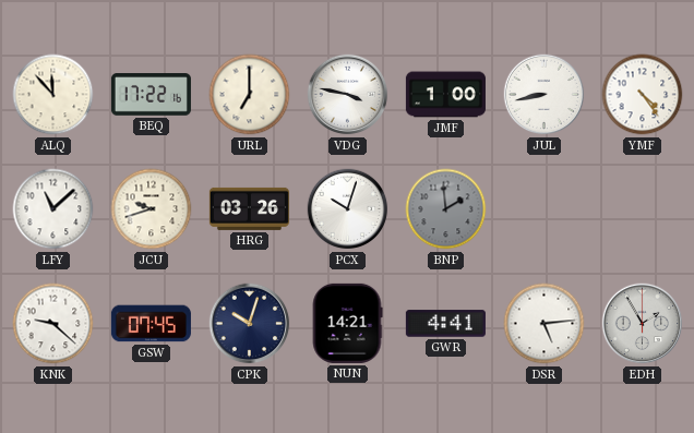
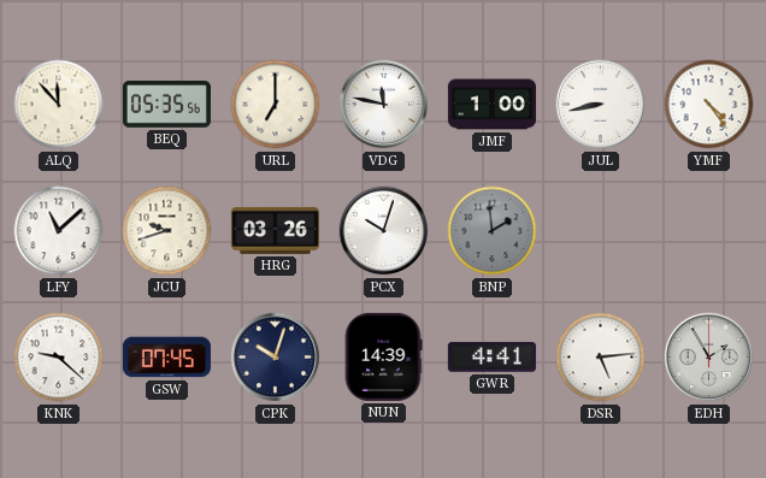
BEQ: 17:22 -> 05:35
VDG: 3:47 -> 11:47
NUN: 14:21 -> 14:39
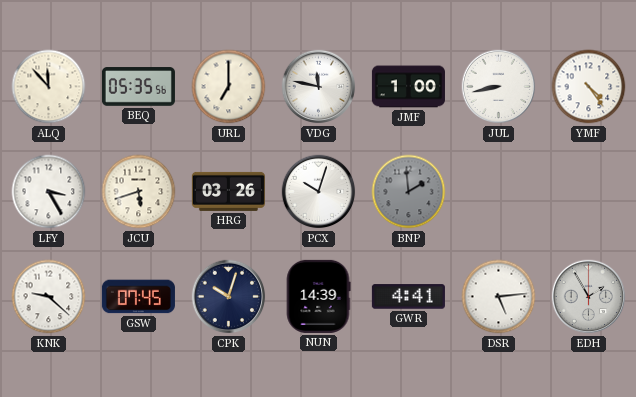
LFY: 11:08 -> 3:25
JCU: 9:42 -> 5:42
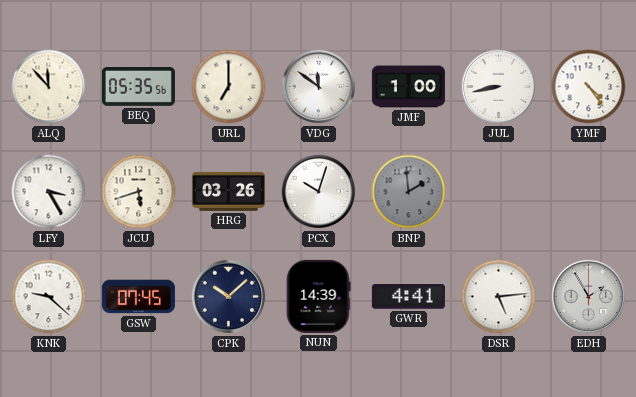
VDG: 11:47 -> 11:51
CPK: 10:03 -> 10:08
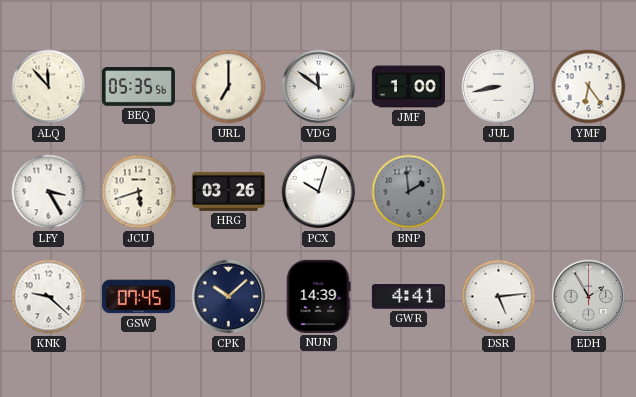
YMF: 4:24 -> 6:24
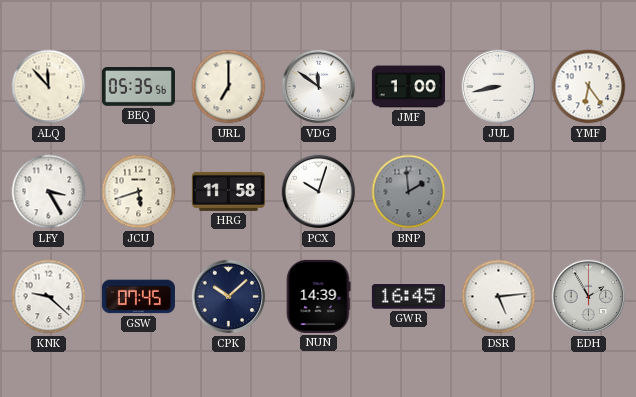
HRG: 03:26 -> 11:58
GWR: 4:41 -> 16:45
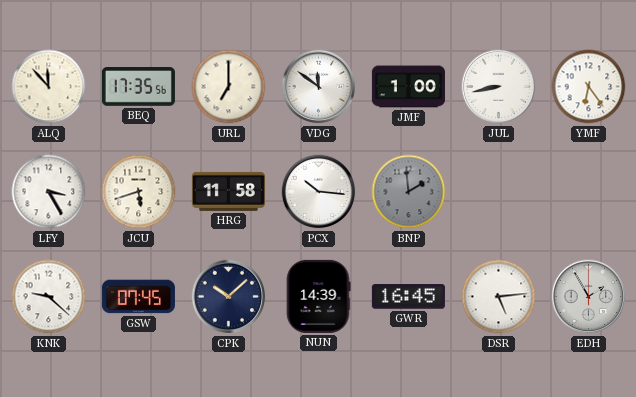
BEQ: 05:35 -> 17:35
PCX: 10:03 -> 10:16
